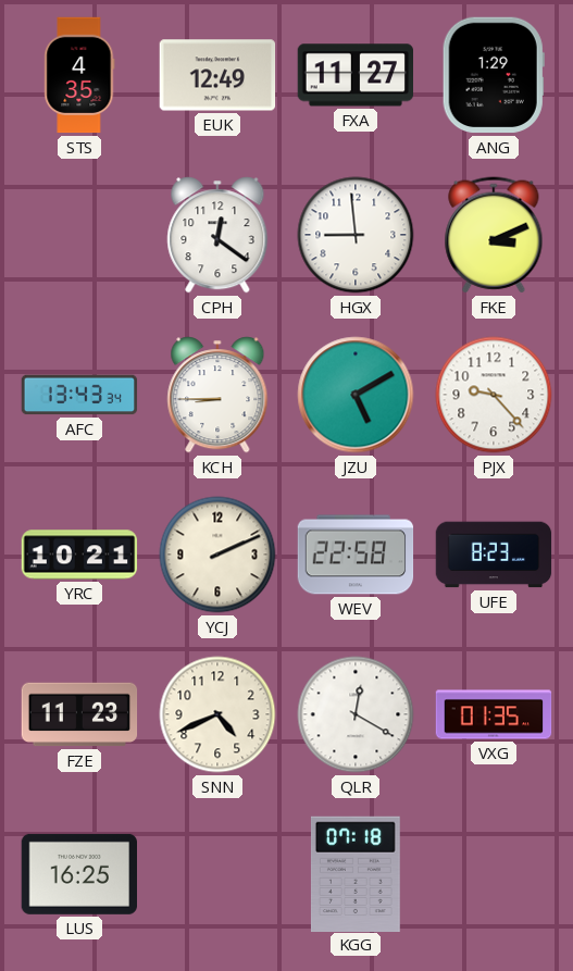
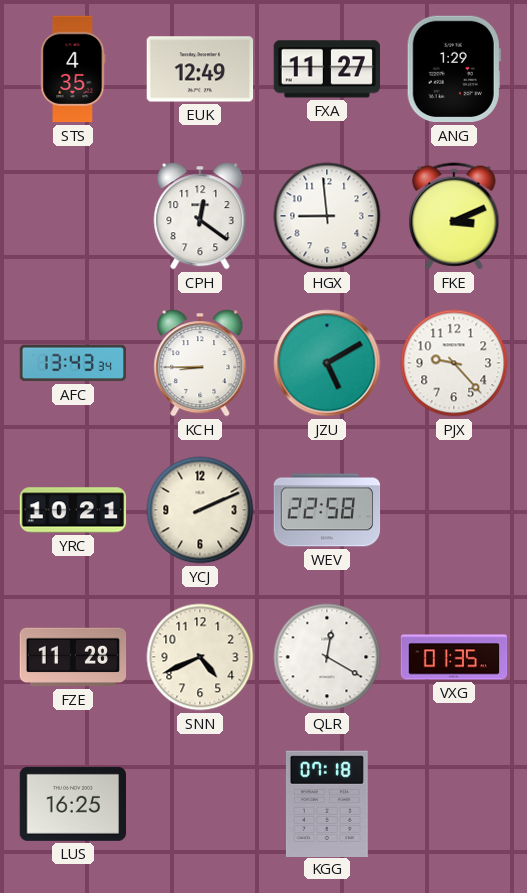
UFE: 8:23 -> none
FZE: 11:23 -> 11:28
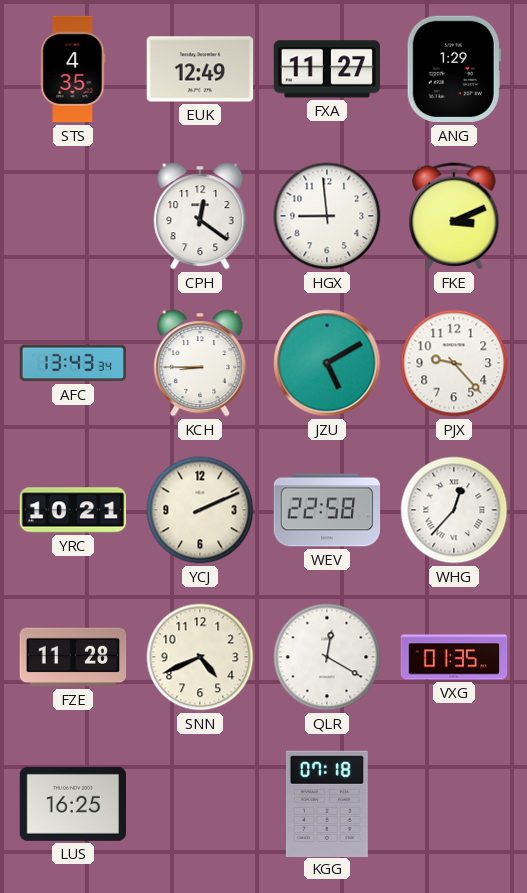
WHG: none -> 12:37
